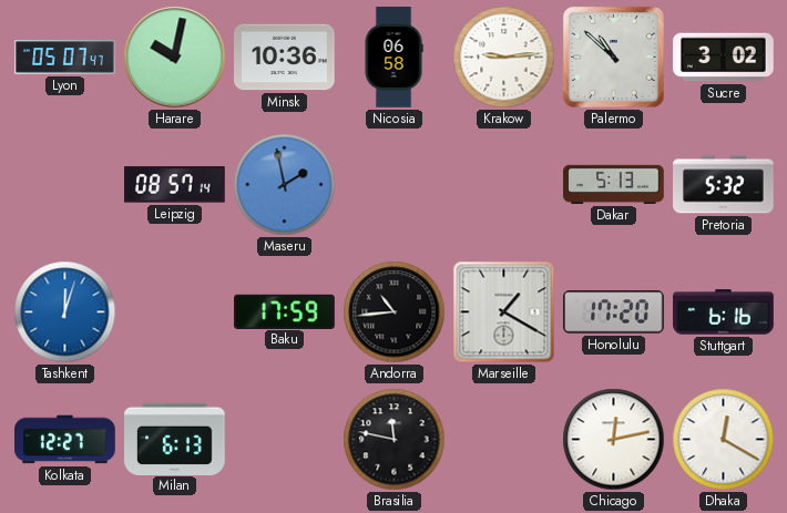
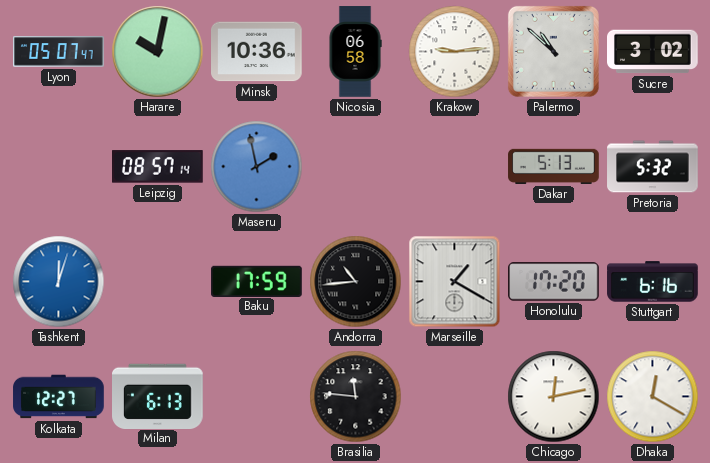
Brasilia: 11:47 -> 11:46
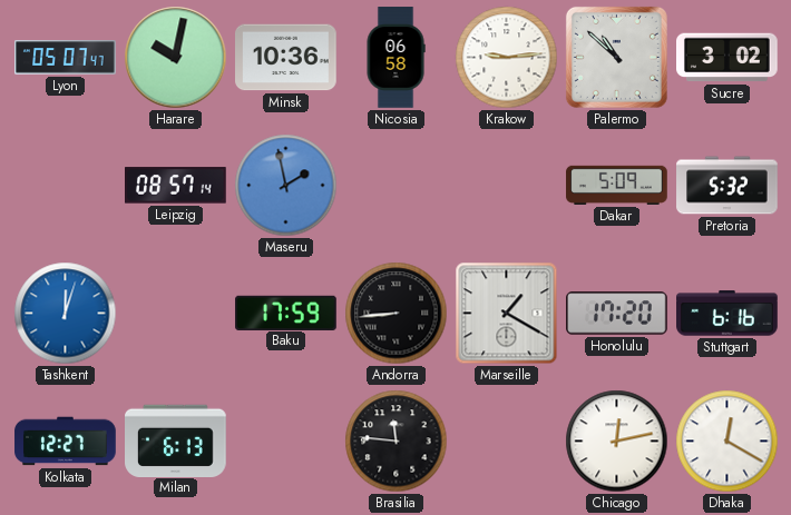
Dakar: 5:13 -> 5:09
Andorra: 10:44 -> 8:44
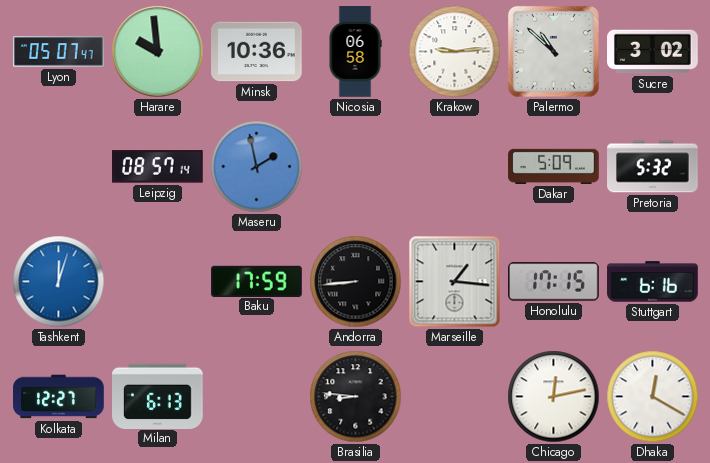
Harare: 10:02 -> 9:59
Marseille: 1:20 -> 1:16
Honolulu: 17:20 -> 17:15
Brasilia: 11:46 -> 8:46
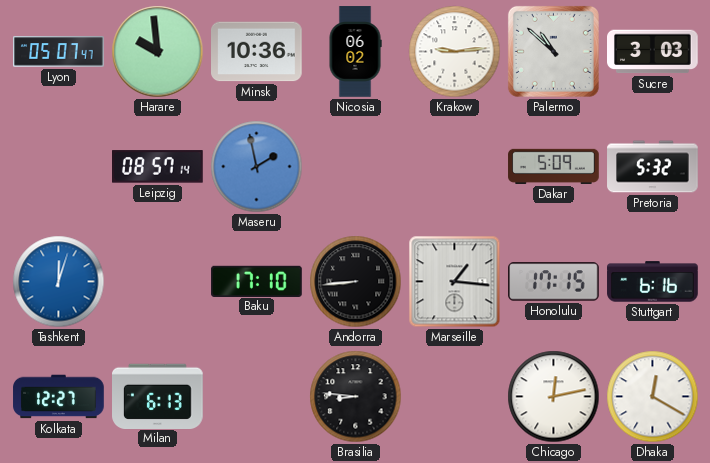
Nicosia: 06:58 -> 06:02
Sucre: 3:02 -> 3:03
Baku: 17:59 -> 17:10
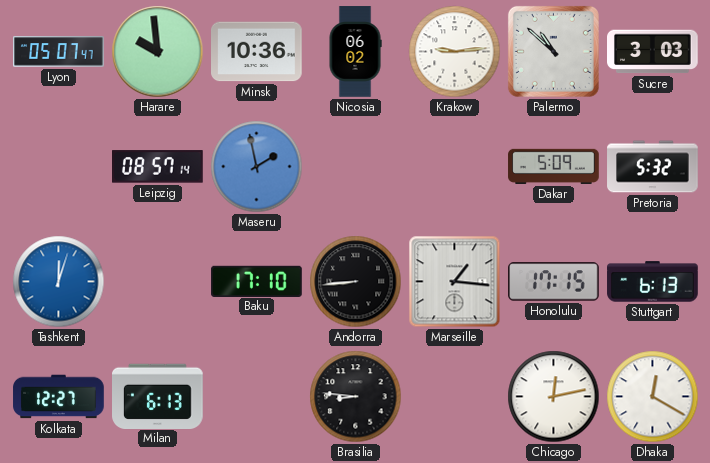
Stuttgart: 6:16 -> 6:13
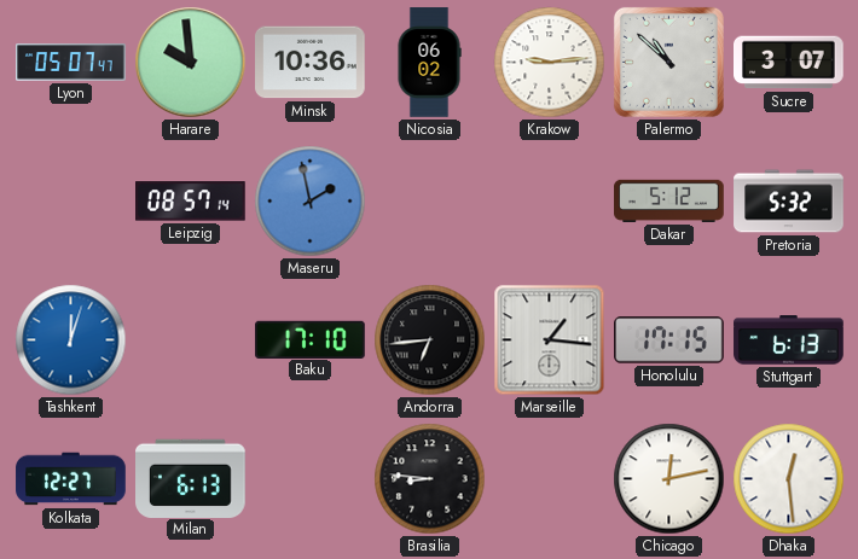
Sucre: 3:03 -> 3:07
Dakar: 5:09 -> 5:12
Andorra: 8:44 -> 6:44
Dhaka: 12:20 -> 12:29
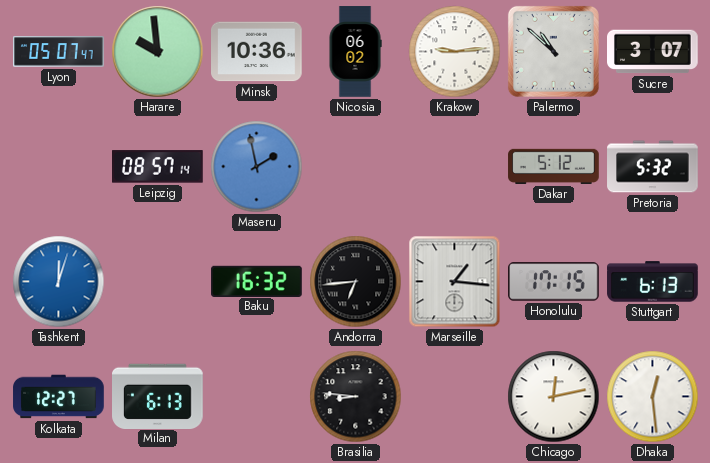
Baku: 17:10 -> 16:32
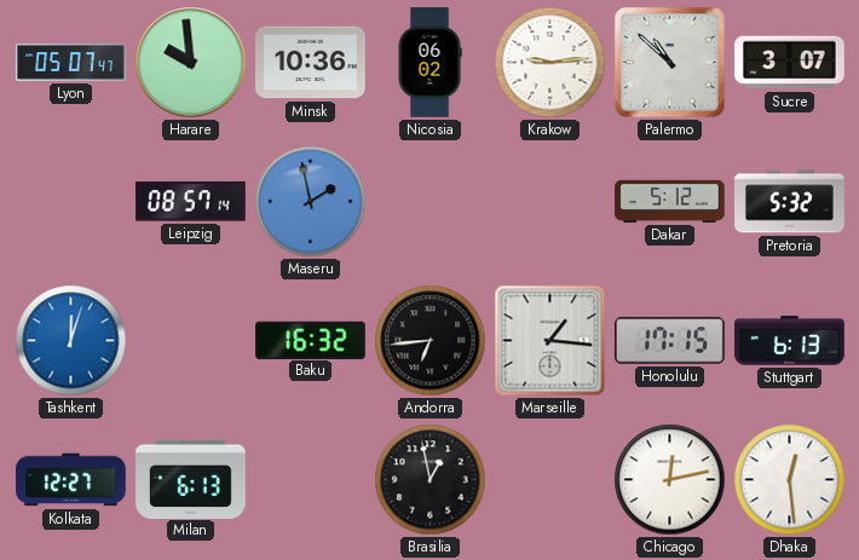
Brasilia: 8:46 -> 12:58
